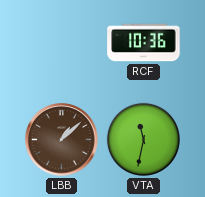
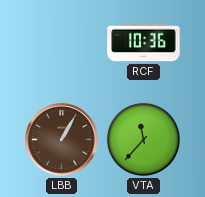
LBB: 1:08 -> 1:05
VTA: 11:32 -> 11:37
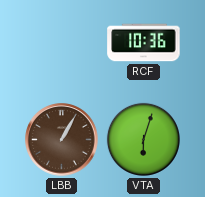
VTA: 11:37 -> 6:03
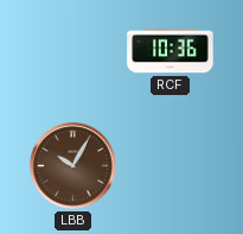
LBB: 1:05 -> 10:05
VTA: 6:03 -> none
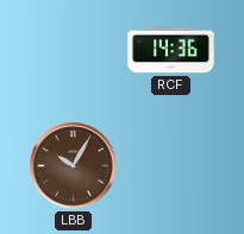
RCF: 10:36 -> 14:36
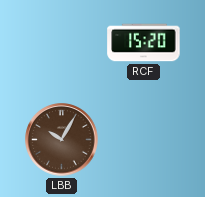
RCF: 14:36 -> 15:20
